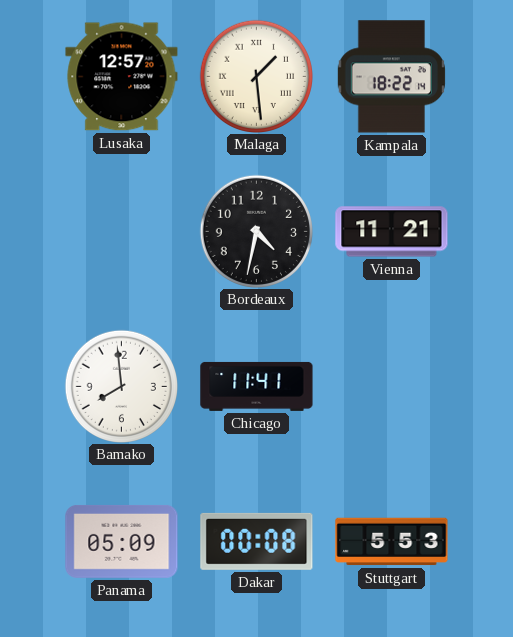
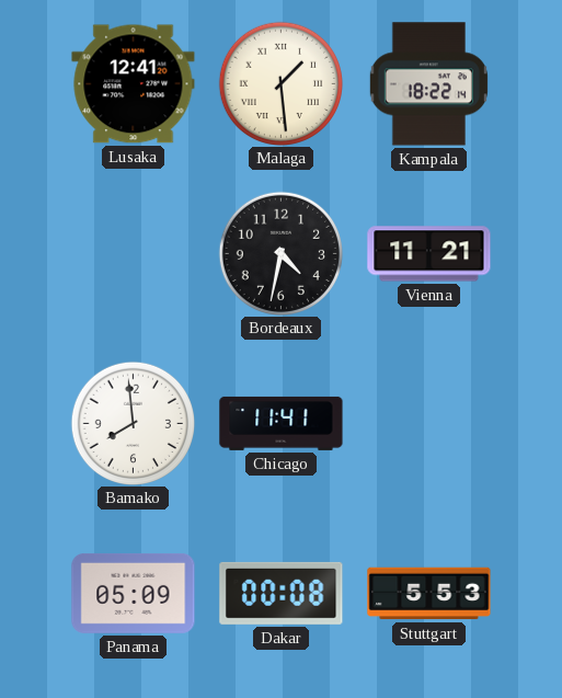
Lusaka: 12:57 -> 12:41
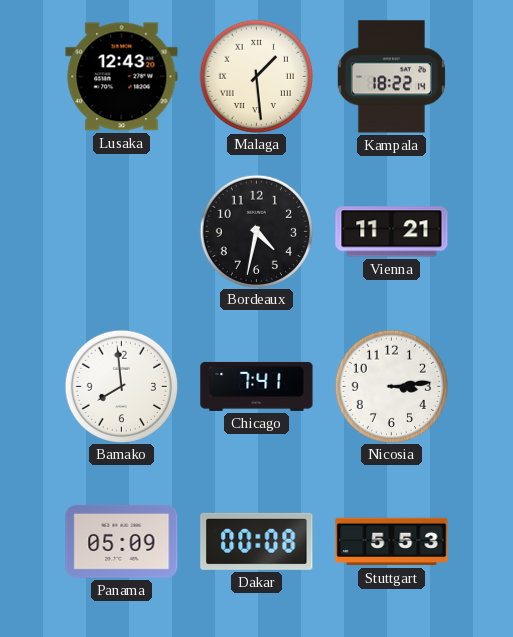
Lusaka: 12:41 -> 12:43
Chicago: 11:41 -> 7:41
Nicosia: none -> 3:14
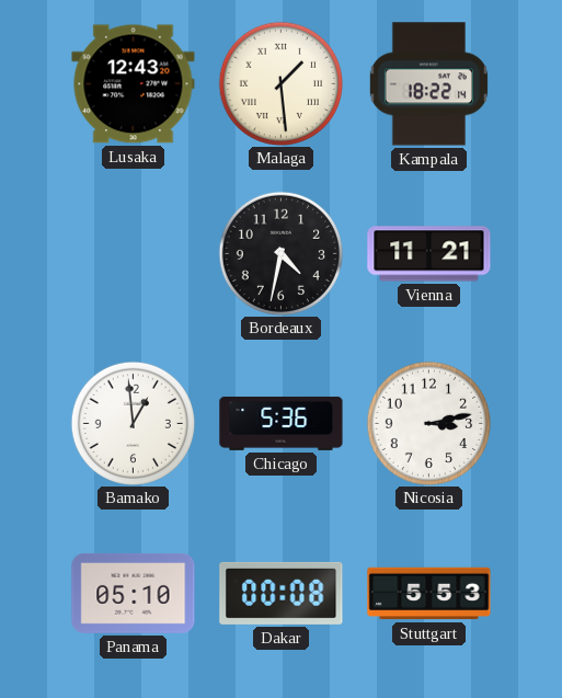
Bamako: 7:59 -> 12:59
Chicago: 7:41 -> 5:36
Nicosia: 3:14 -> 3:13
Panama: 05:09 -> 05:10
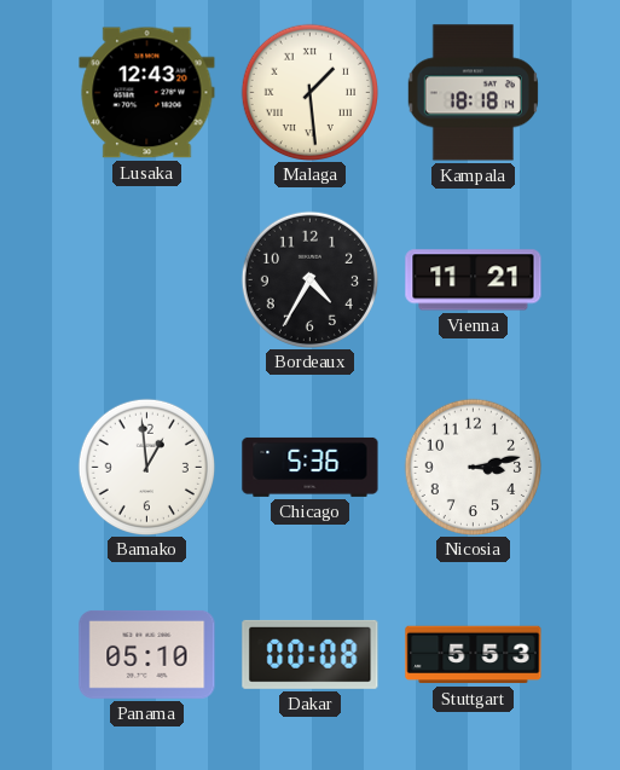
Kampala: 18:22 -> 18:18
Bordeaux: 4:32 -> 4:35
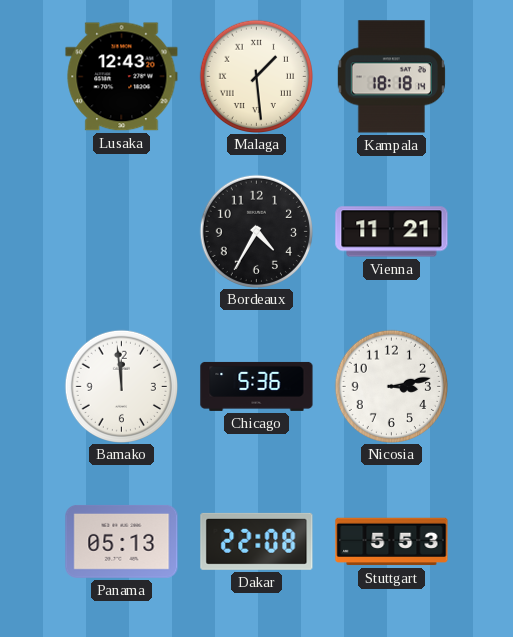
Bamako: 12:59 -> 11:59
Panama: 05:10 -> 05:13
Dakar: 00:08 -> 22:08
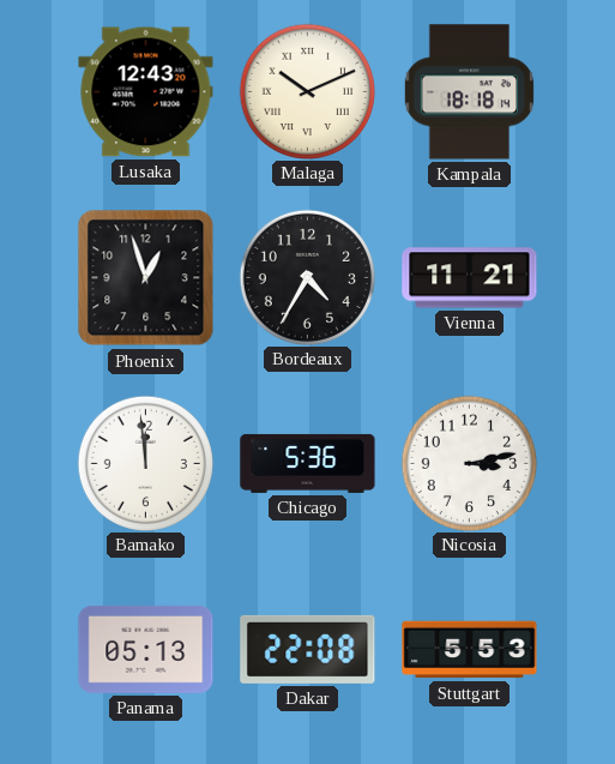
Malaga: 1:29 -> 10:11
Phoenix: none -> 12:57
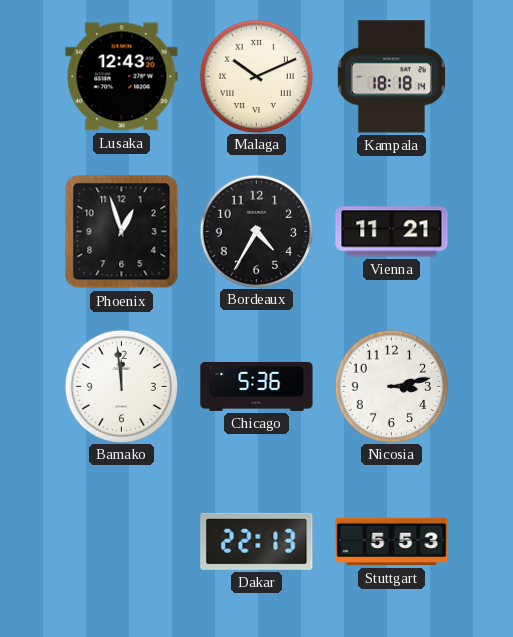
Panama: 05:13 -> none
Dakar: 22:08 -> 22:13
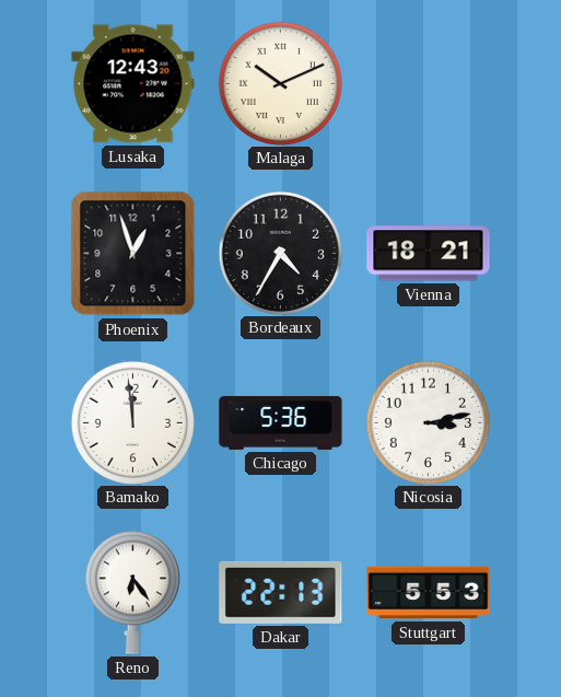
Kampala: 18:18 -> none
Vienna: 11:21 -> 18:21
Reno: none -> 6:24
